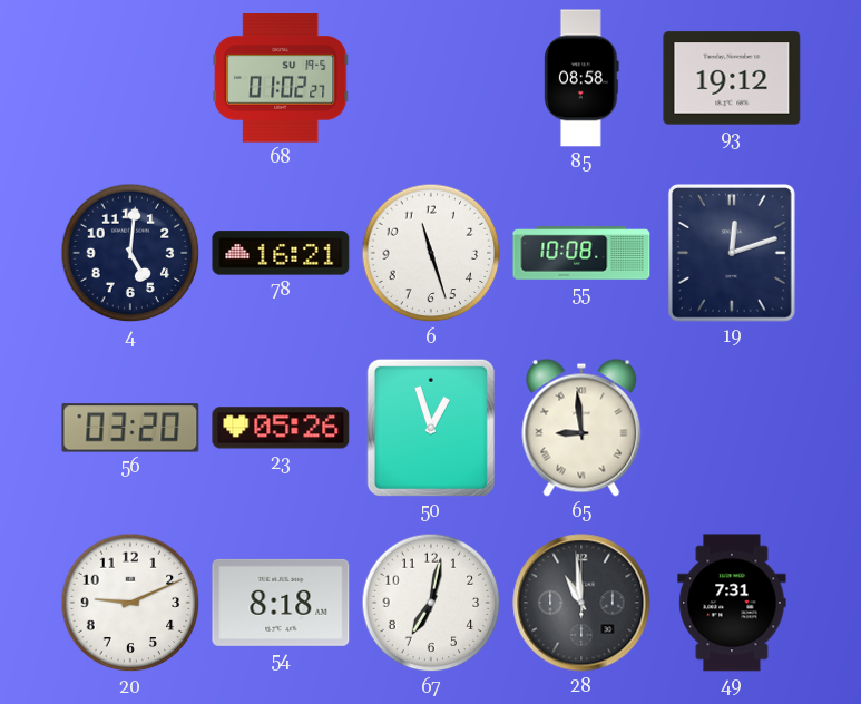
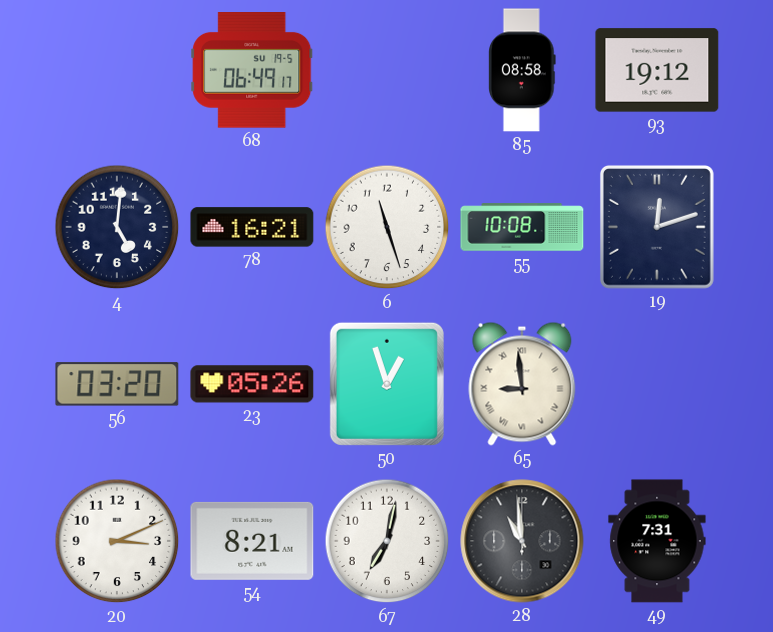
68: 01:02 -> 06:49
20: 9:11 -> 3:11
54: 8:18 -> 8:21
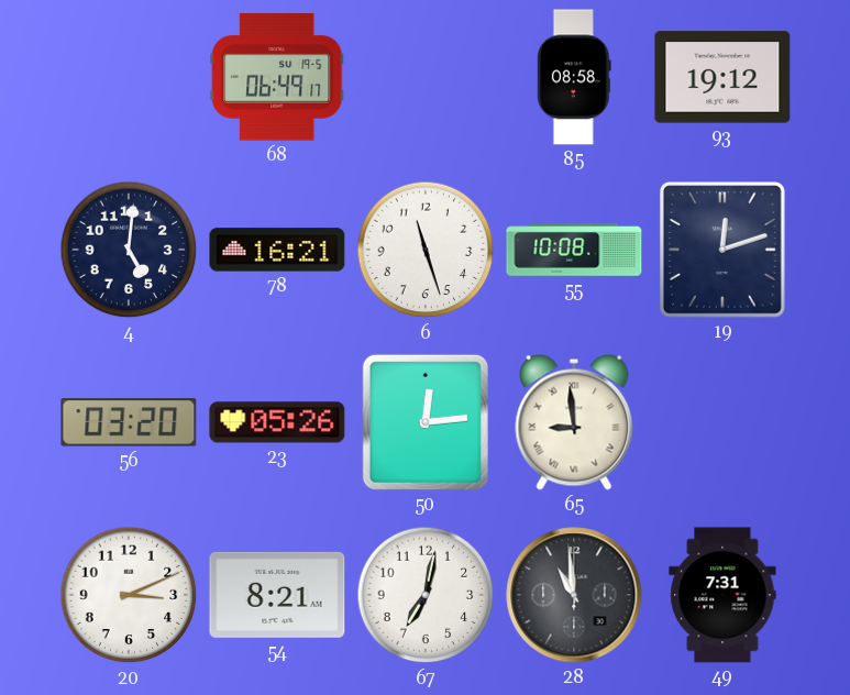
50: 12:57 -> 12:14
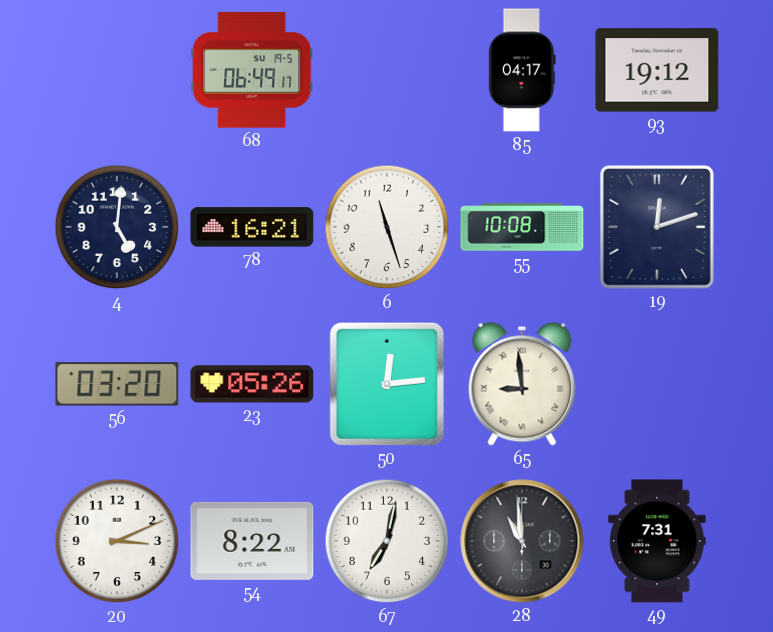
85: 08:58 -> 04:17
54: 8:21 -> 8:22
